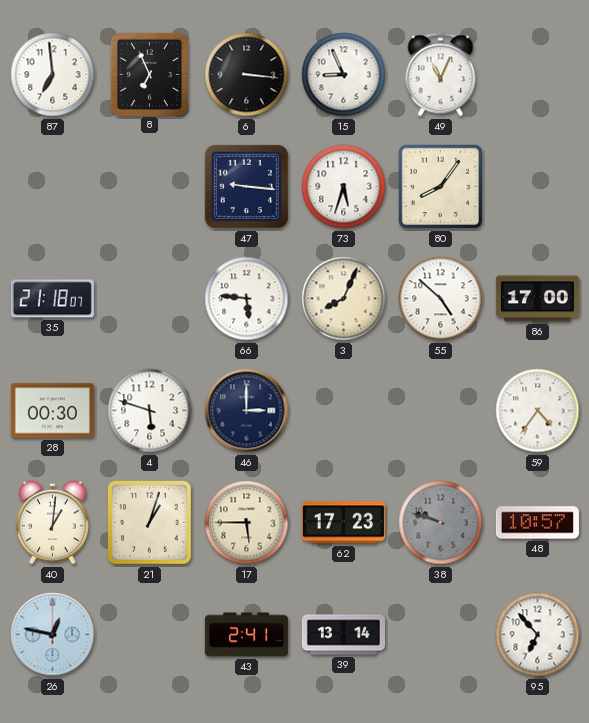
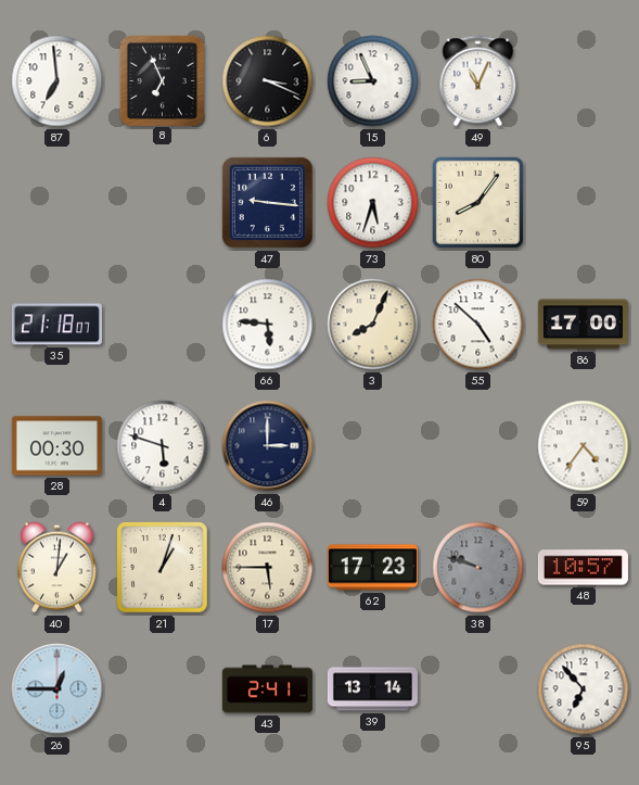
6: 3:16 -> 3:19
26: 12:47 -> 12:45
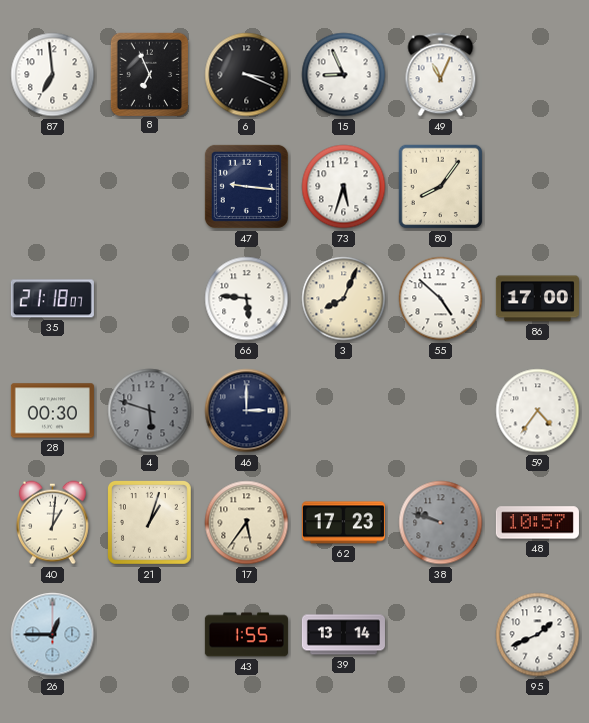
4 dial: white -> grey
17: 5:45 -> 5:36
43: 2:41 -> 1:55
95: 6:53 -> 1:41
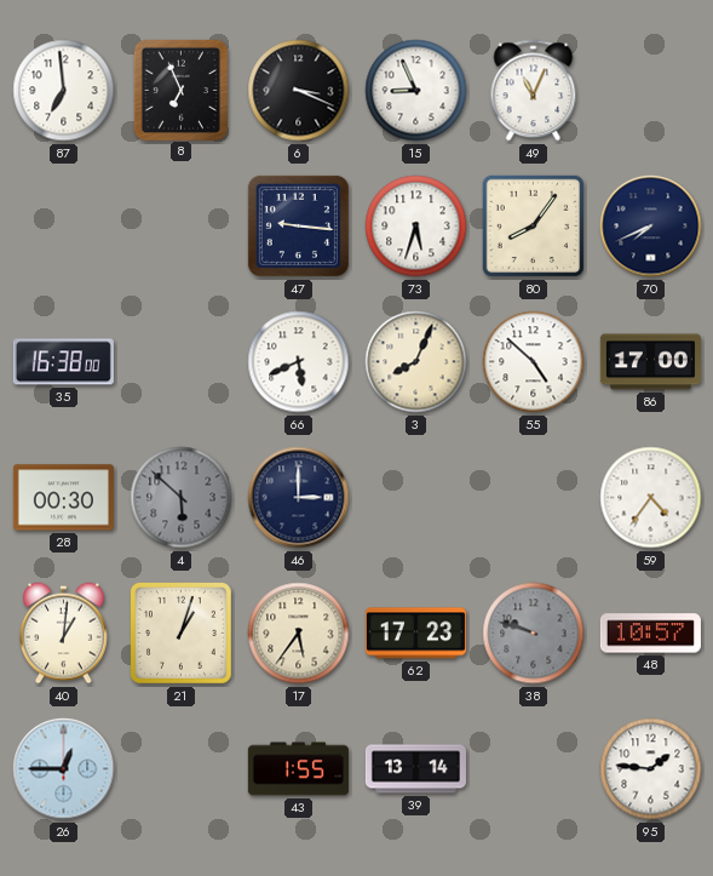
70: none -> 7:41
35: 21:18 -> 16:38
66: 5:46 -> 5:41
4: 5:48 -> 5:52
95: 1:41 -> 1:46
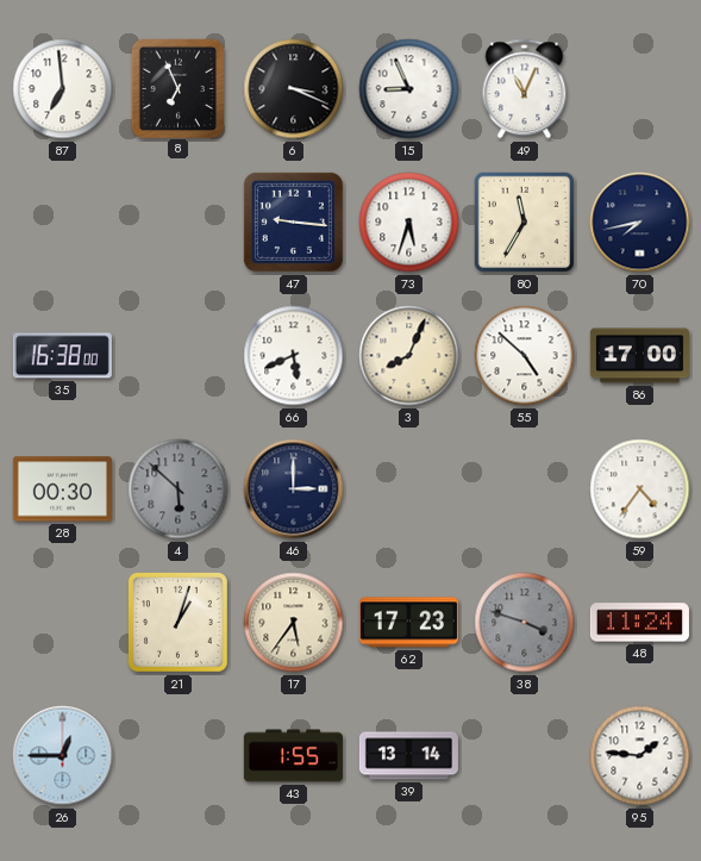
80: 8:06 -> 11:35
70: 7:41 -> 7:43
40: 1:01 -> none
38: 9:48 -> 3:48
48: 10:57 -> 11:24
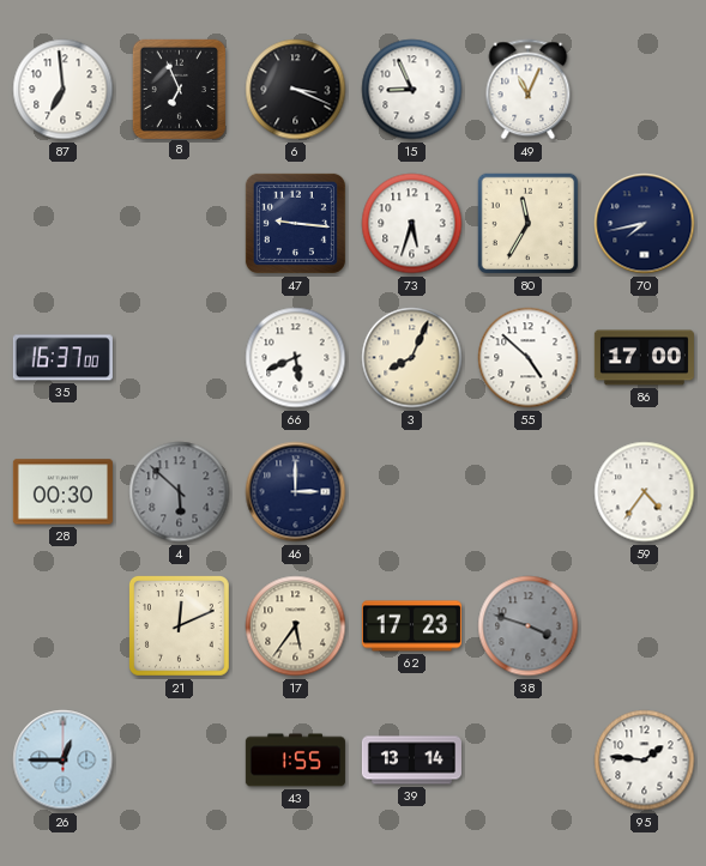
35: 16:38 -> 16:37
21: 1:03 -> 12:11
48: 11:24 -> none
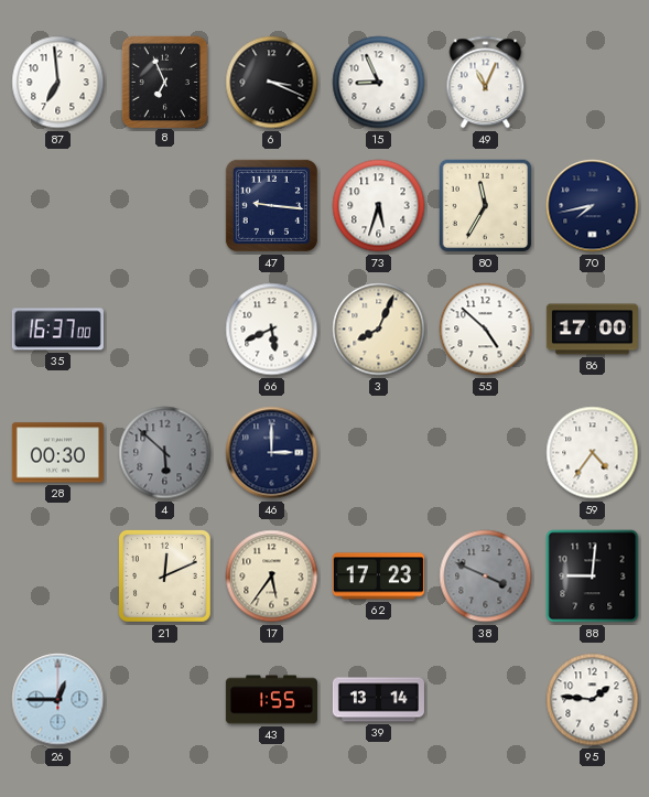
38: 3:48 -> 3:49
88: none -> 9:01
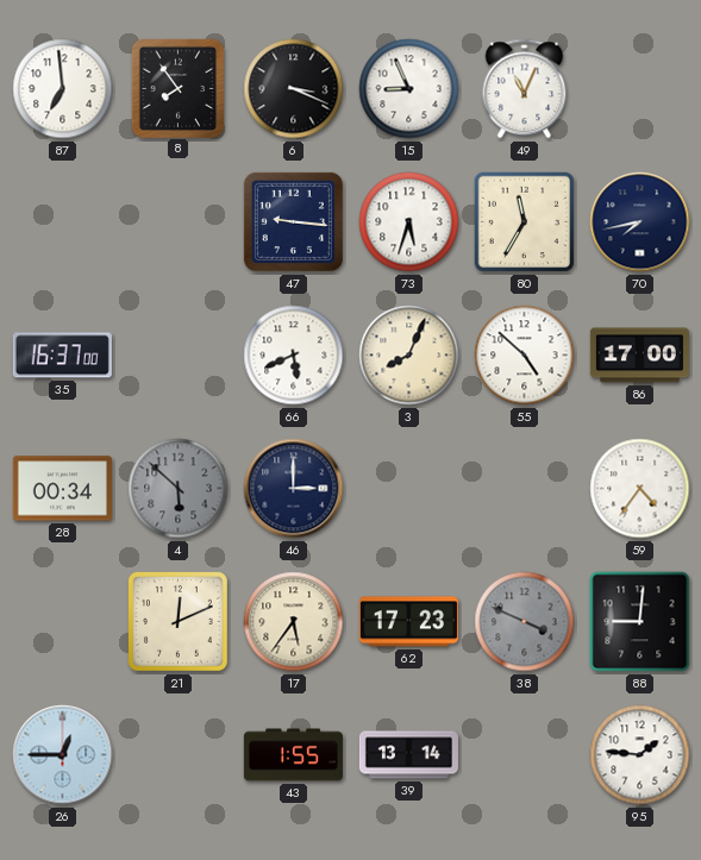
8: 6:56 -> 7:54
28: 00:30 -> 00:34
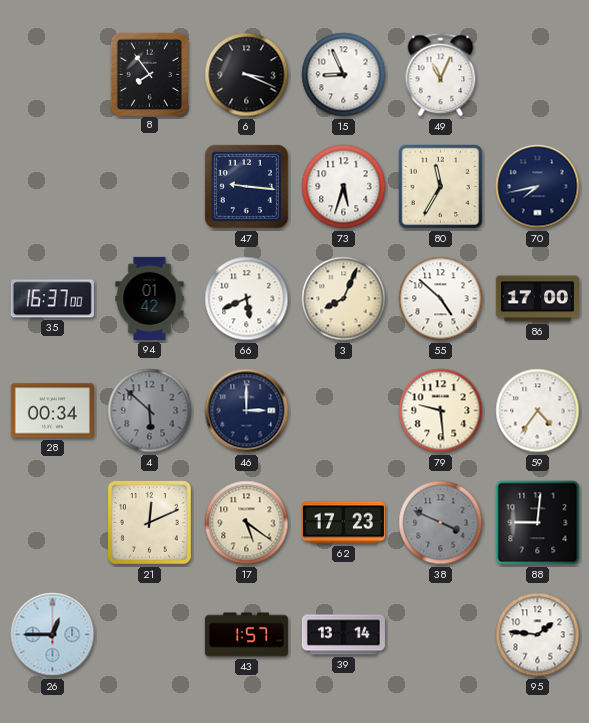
87: 6:59 -> none
94: none -> 01:42
79: none -> 9:29
17: 5:36 -> 5:21
43: 1:55 -> 1:57
